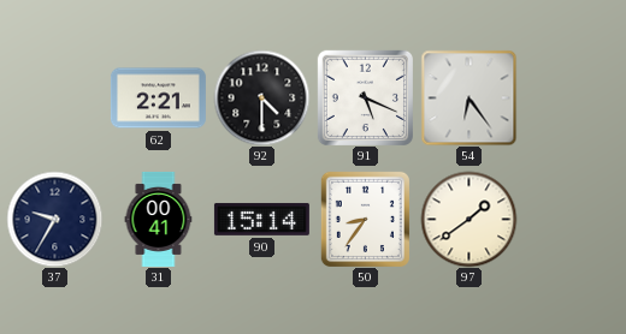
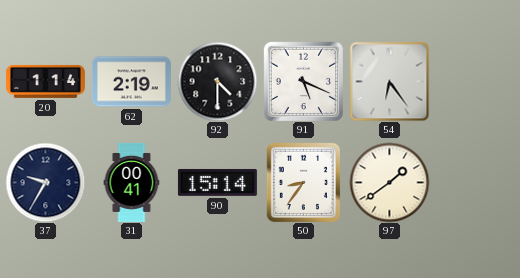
20: none -> 1:14
62: 2:21 -> 2:19
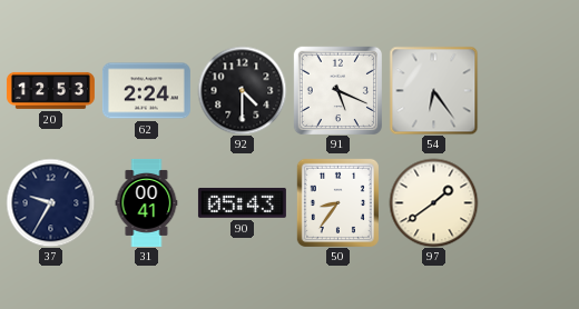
20: 1:14 -> 12:53
62: 2:19 -> 2:24
90: 15:14 -> 05:43
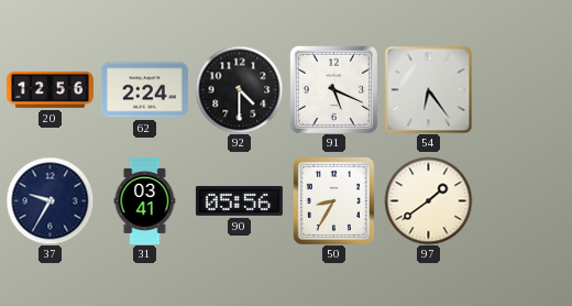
20: 12:53 -> 12:56
31: 00:41 -> 03:41
90: 05:43 -> 05:56
50: 8:36 -> 8:35
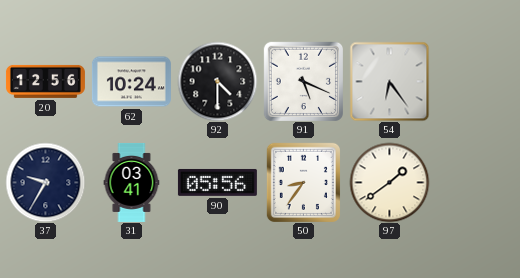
62: 2:24 -> 10:24
50: 8:35 -> 8:36
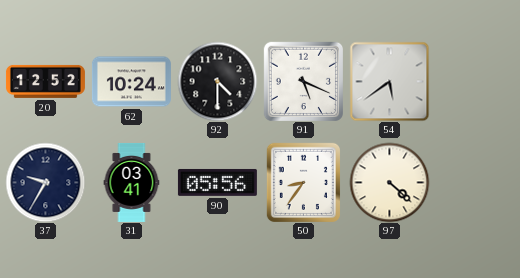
20: 12:56 -> 12:52
54: 6:24 -> 5:39
97: 1:39 -> 4:22
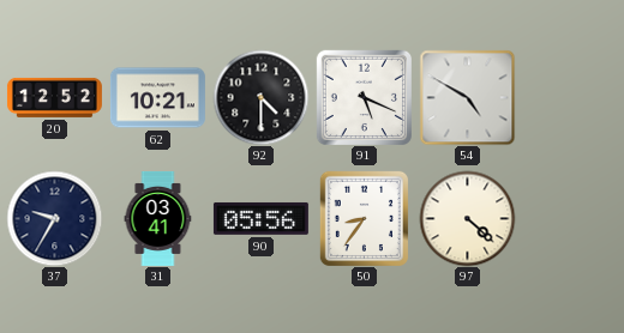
62: 10:24 -> 10:21
54: 5:39 -> 4:50
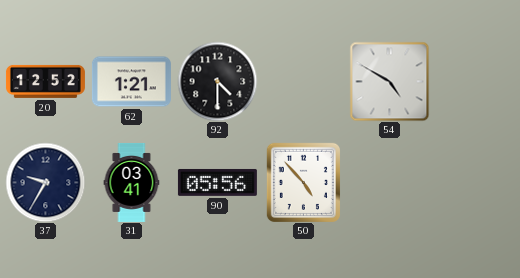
62: 10:21 -> 1:21
91: 5:19 -> none
50: 8:36 -> 4:53
97: 4:22 -> none
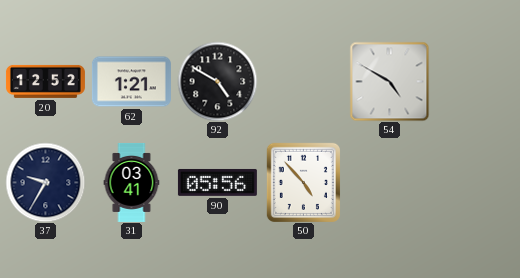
92: 4:30 -> 4:50
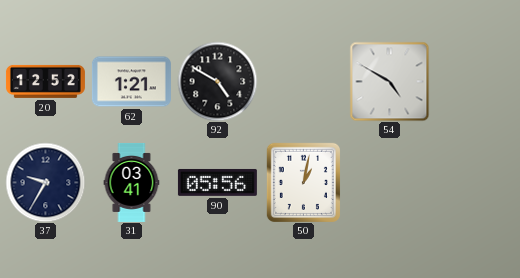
50: 4:53 -> 1:02
